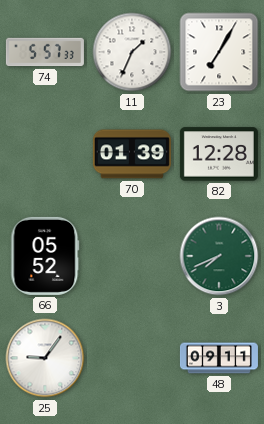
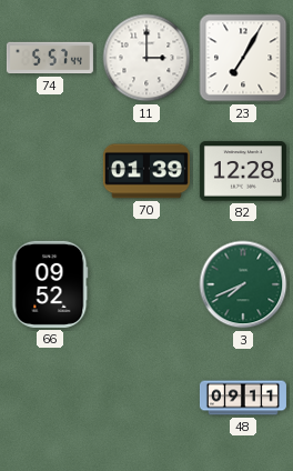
74: 5:57:33 -> 5:57:44
11: 1:34 -> 3:00
66: 05:52 -> 09:52
25: 9:06 -> none
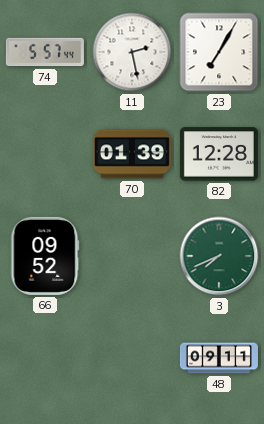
11: 3:00 -> 2:28
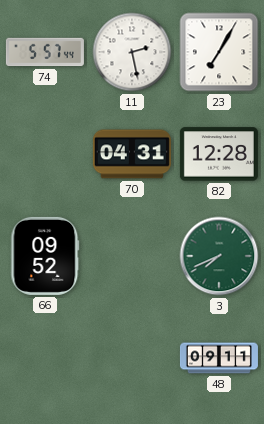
70: 01:39 -> 04:31
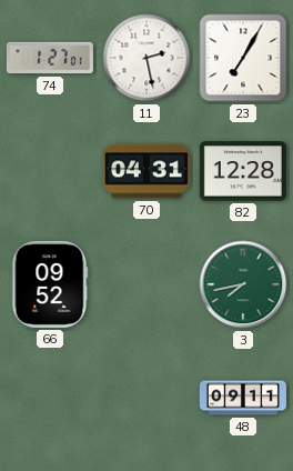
74: 5:57 -> 1:27
3: 7:41 -> 7:43
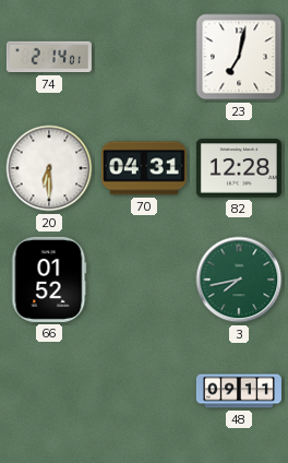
74: 1:27 -> 2:14
11: 2:28 -> none
23: 7:05 -> 7:02
20: none -> 6:30
66: 09:52 -> 01:52
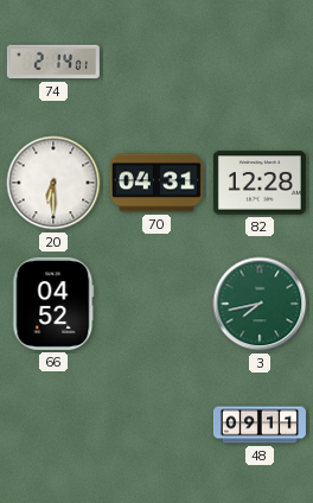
23: 7:02 -> none
66: 01:52 -> 04:52
